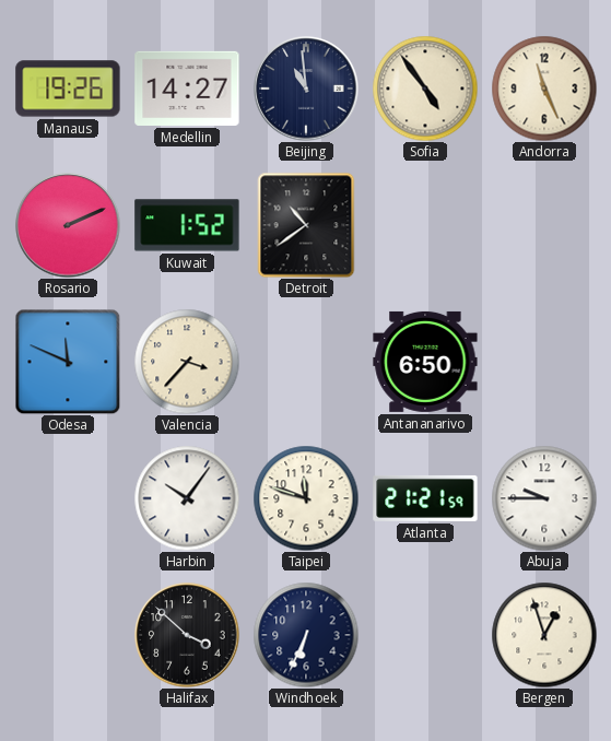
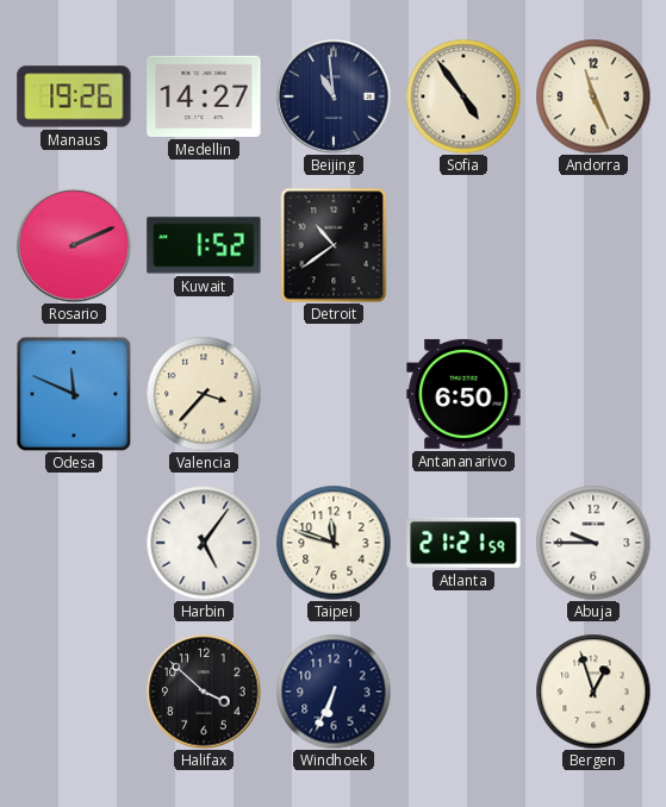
Harbin: 10:06 -> 5:06
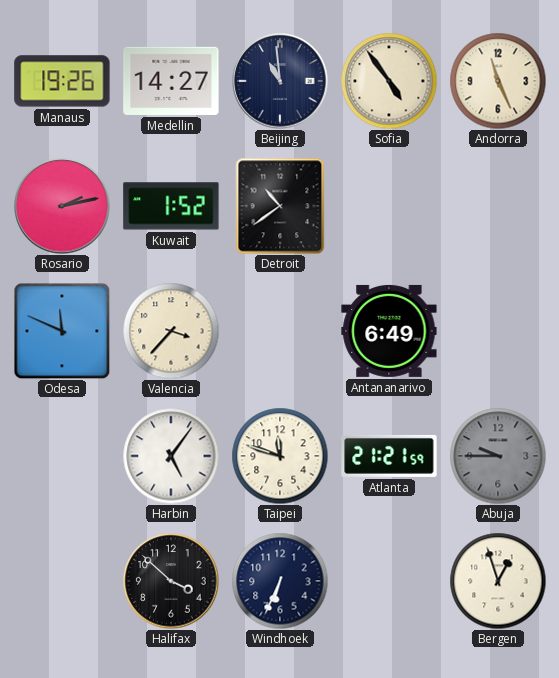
Rosario: 2:11 -> 2:13
Antananarivo: 6:50 -> 6:49
Abuja dial: white -> grey
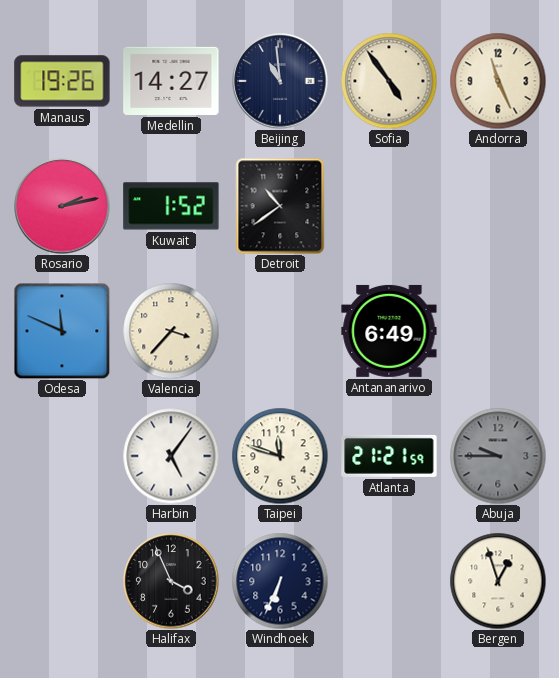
Halifax: 3:52 -> 3:56
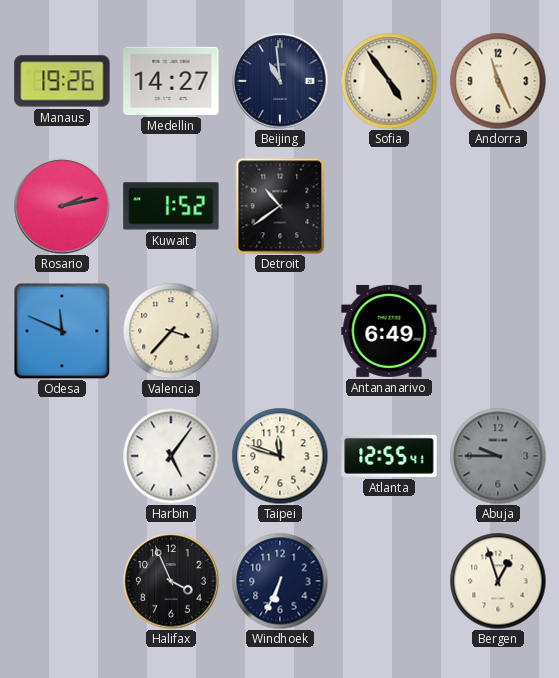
Atlanta: 21:21 -> 12:55
